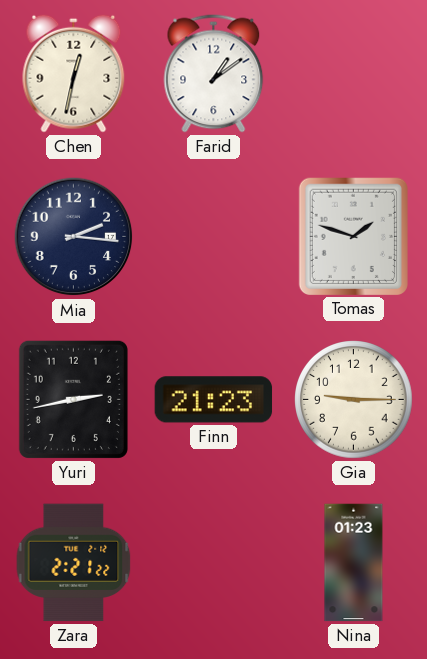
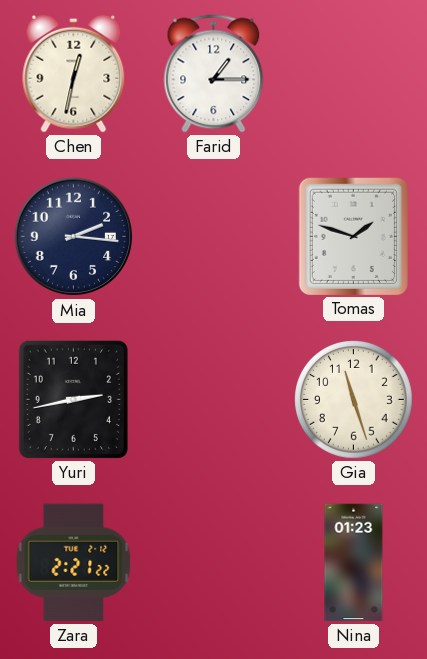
Farid: 1:09 -> 1:15
Finn: 21:23 -> none
Gia: 9:15 -> 11:27
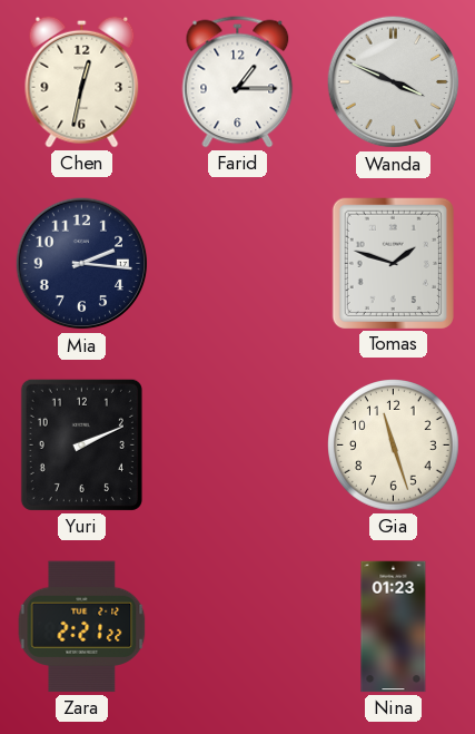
Wanda: none -> 3:49
Yuri: 2:43 -> 2:11
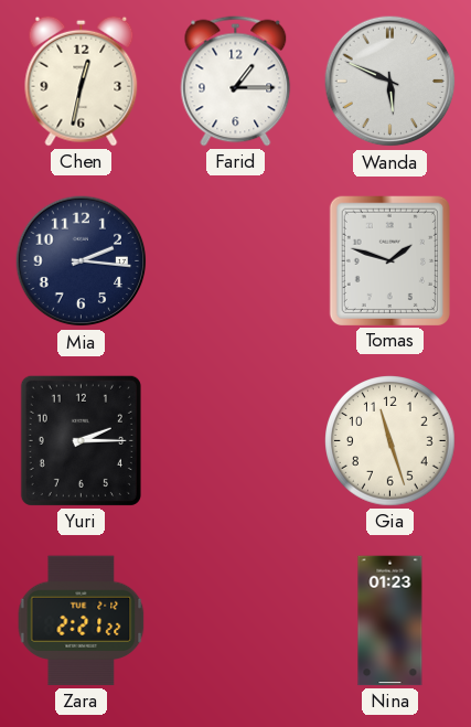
Wanda: 3:49 -> 5:49
Yuri: 2:11 -> 2:15
